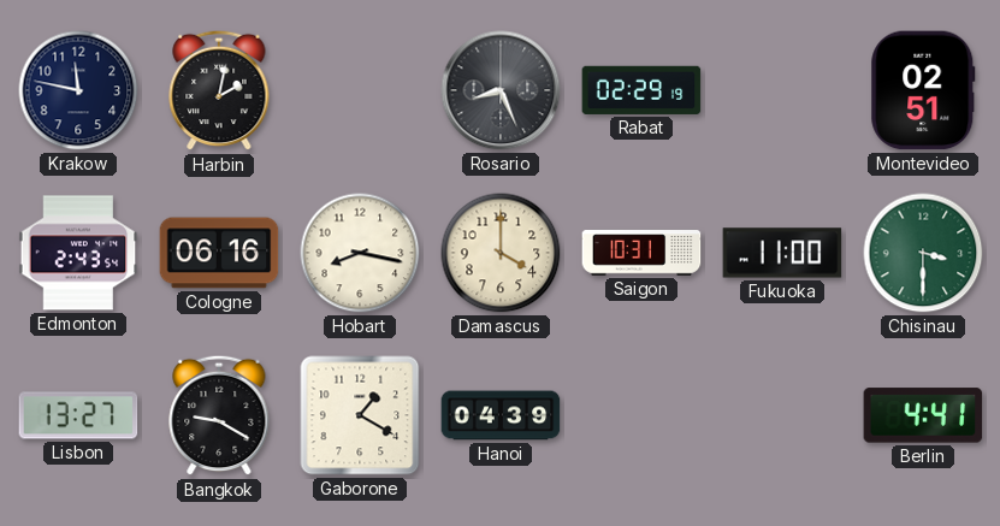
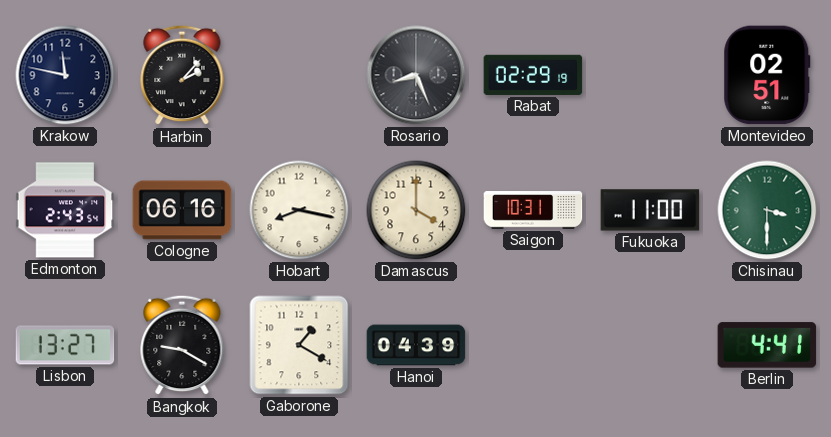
Harbin: 2:02 -> 2:07
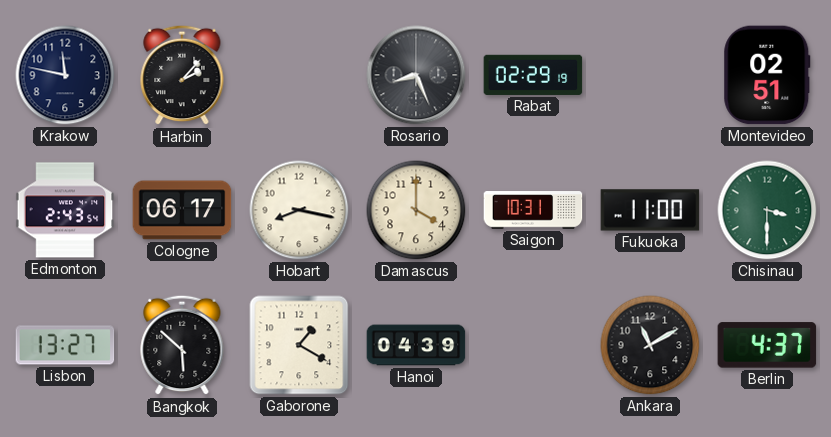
Cologne: 06:16 -> 06:17
Bangkok: 9:20 -> 5:52
Ankara: none -> 11:10
Berlin: 4:41 -> 4:37
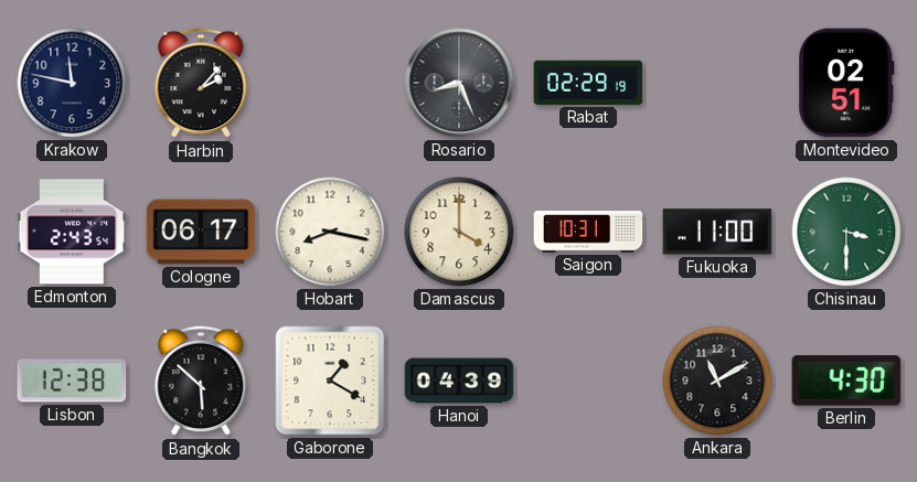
Lisbon: 13:27 -> 12:38
Berlin: 4:37 -> 4:30
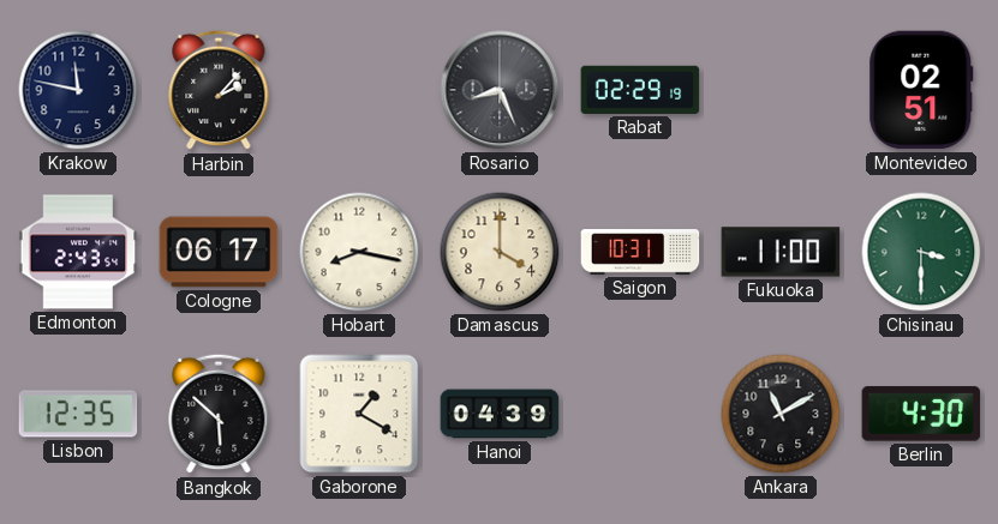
Lisbon: 12:38 -> 12:35
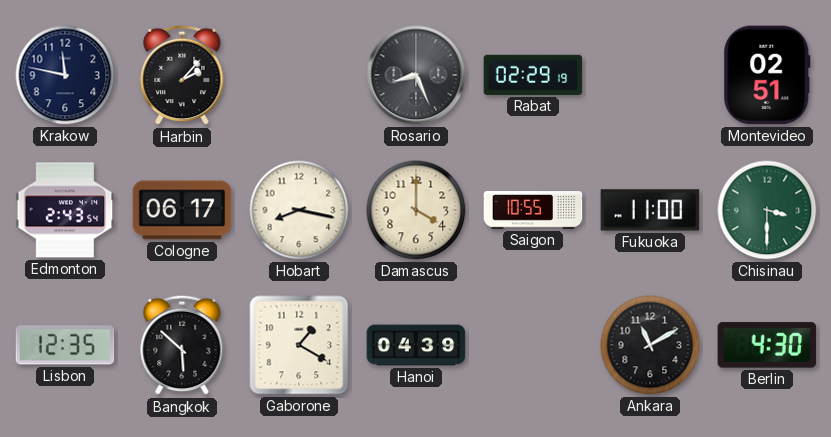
Saigon: 10:31 -> 10:55
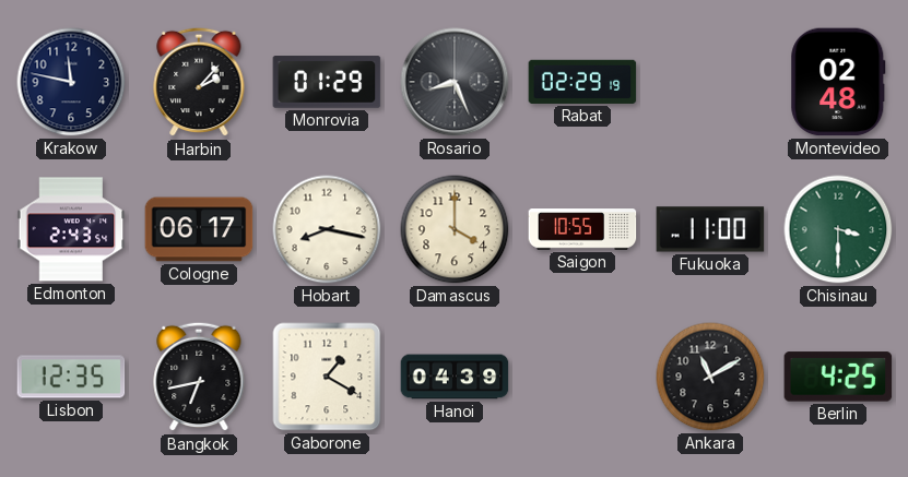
Monrovia: none -> 01:29
Montevideo: 02:51 -> 02:48
Bangkok: 5:52 -> 6:43
Berlin: 4:30 -> 4:25
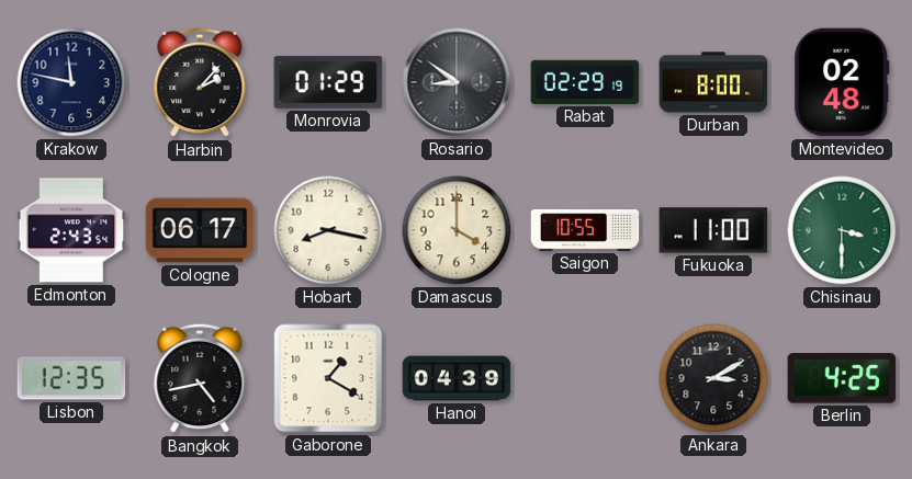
Rosario: 8:26 -> 8:51
Durban: none -> 8:00
Bangkok: 6:43 -> 4:43
Ankara: 11:10 -> 3:10
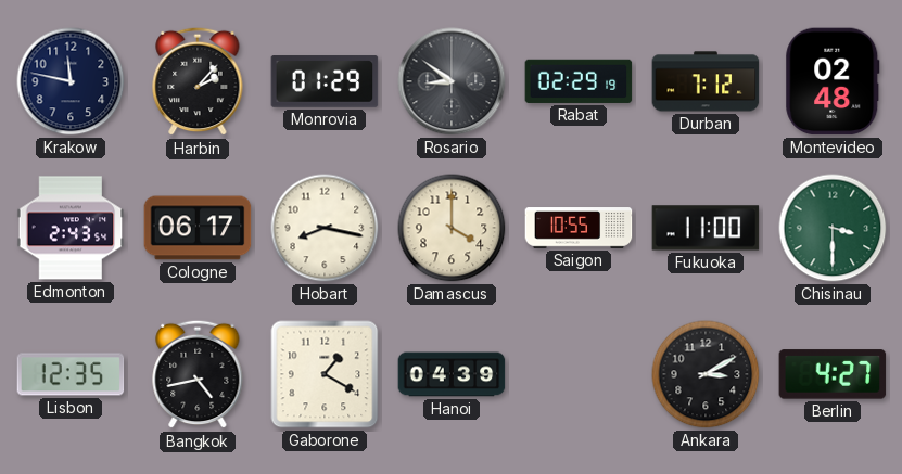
Durban: 8:00 -> 7:12
Berlin: 4:25 -> 4:27
